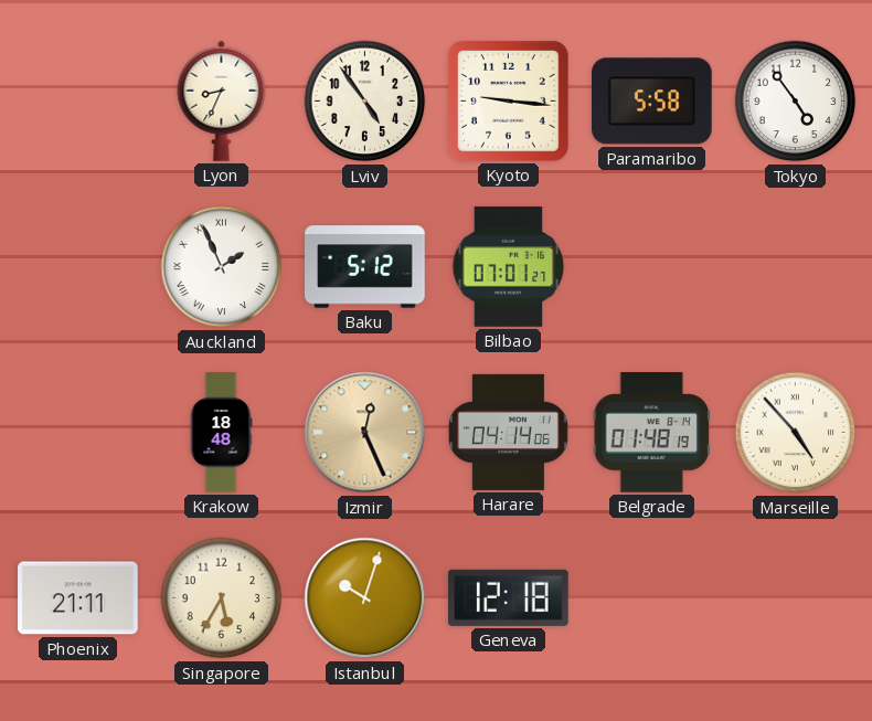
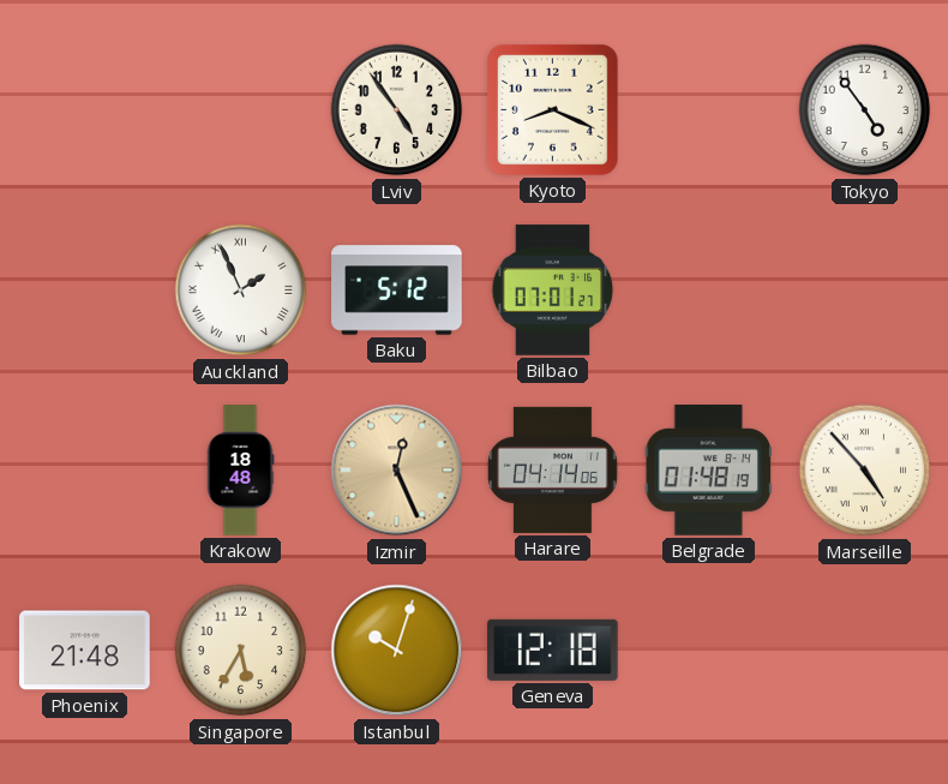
Lyon: 8:34 -> none
Kyoto: 9:16 -> 8:19
Paramaribo: 5:58 -> none
Phoenix: 21:11 -> 21:48
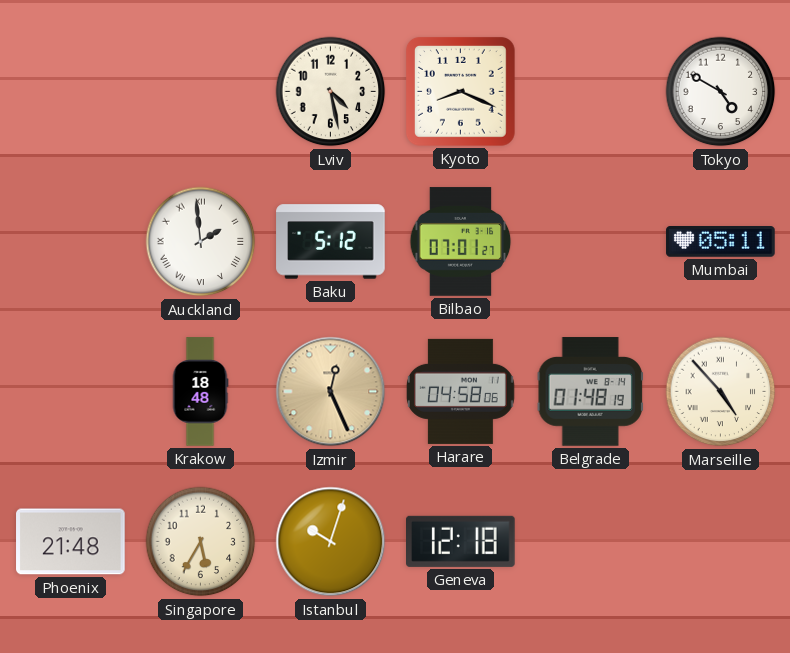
Lviv: 4:54 -> 4:28
Tokyo: 4:54 -> 4:50
Auckland: 1:56 -> 1:59
Mumbai: none -> 05:11
Harare: 04:14 -> 04:58
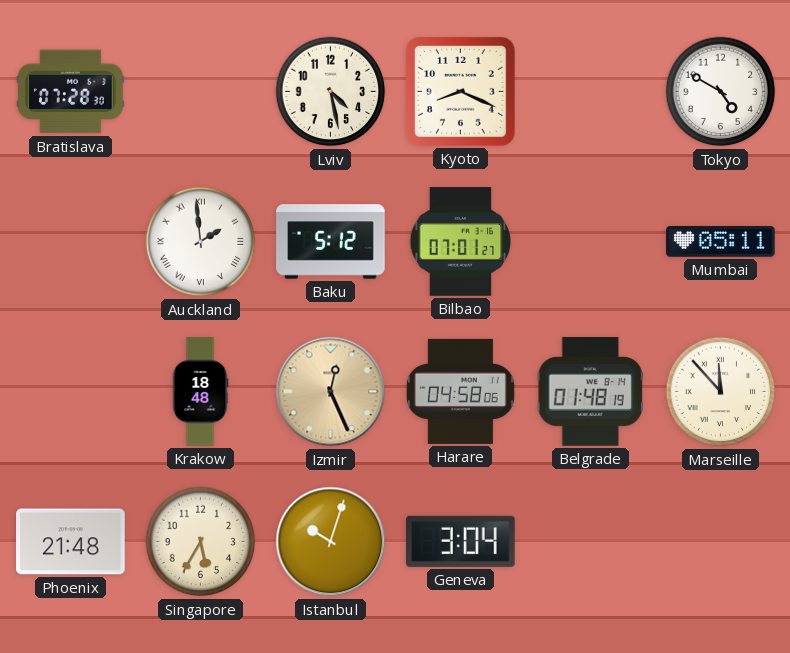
Bratislava: none -> 07:28
Marseille: 4:53 -> 11:53
Geneva: 12:18 -> 3:04
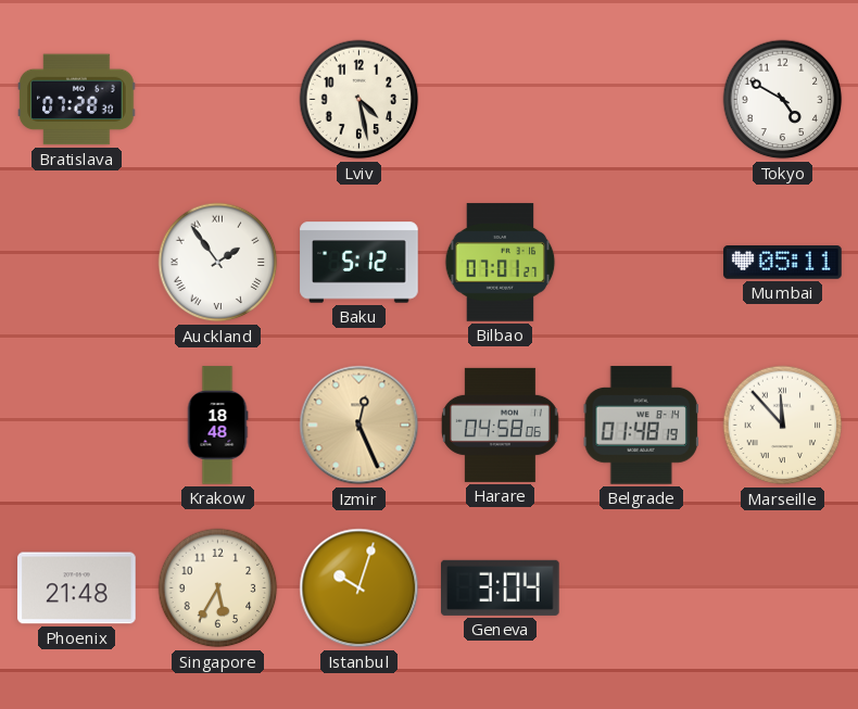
Kyoto: 8:19 -> none
Auckland: 1:59 -> 1:54
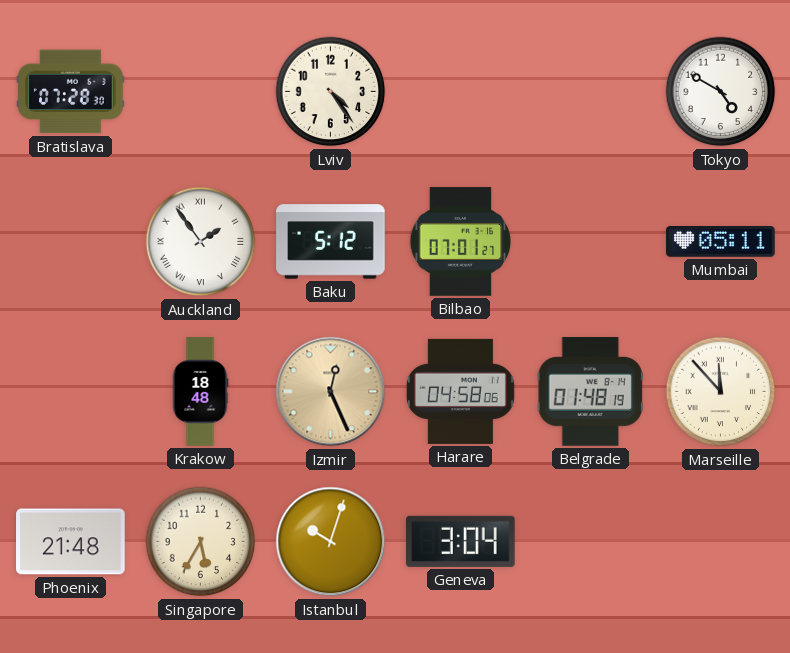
Lviv: 4:28 -> 4:24
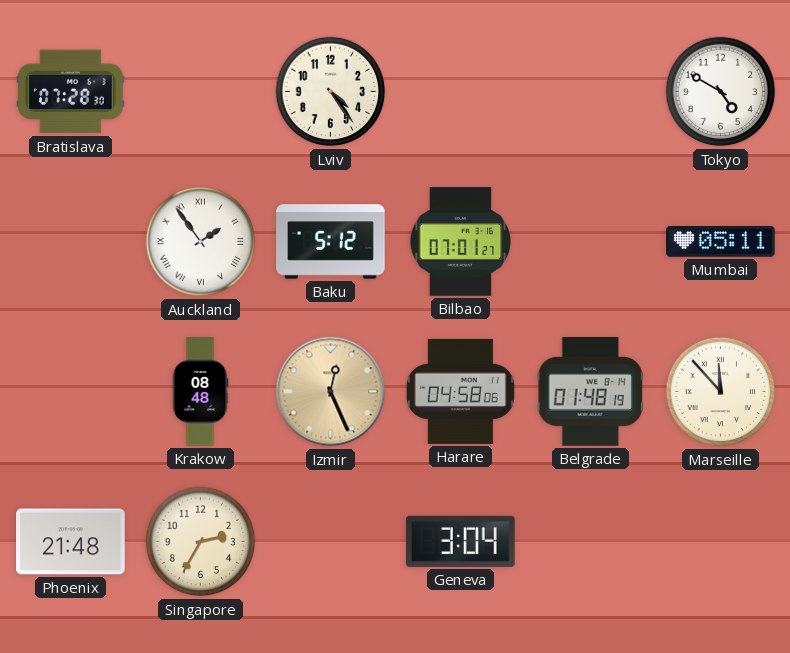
Krakow: 18:48 -> 08:48
Singapore: 5:35 -> 2:35
Istanbul: 10:03 -> none
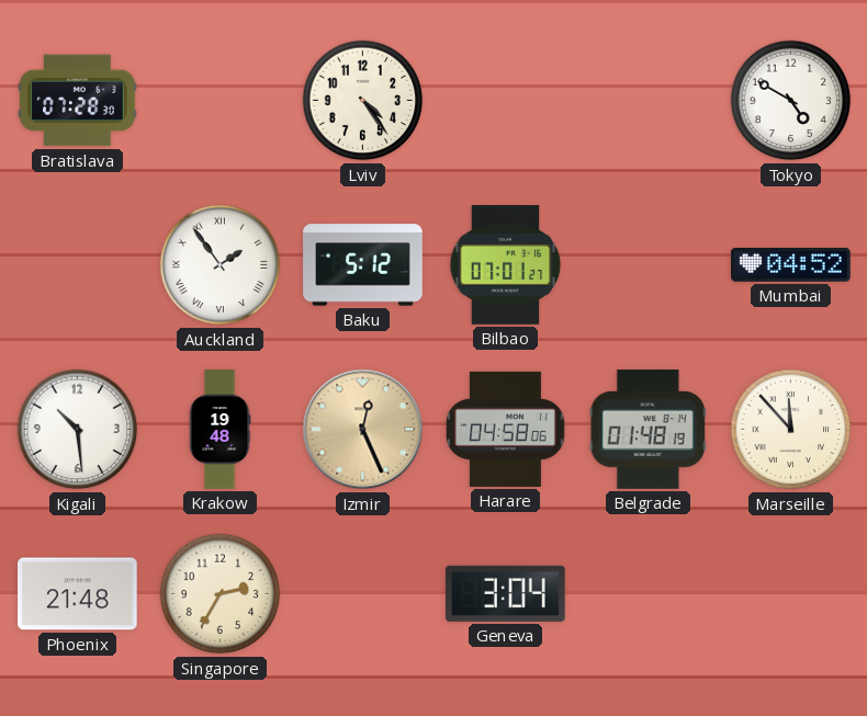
Mumbai: 05:11 -> 04:52
Kigali: none -> 10:29
Krakow: 08:48 -> 19:48
